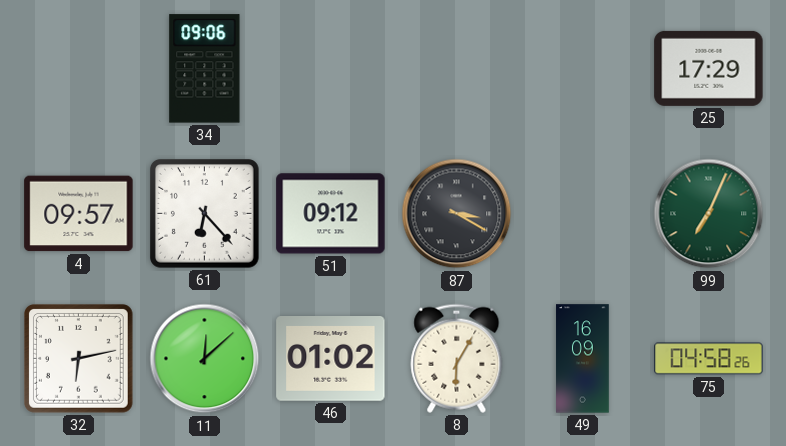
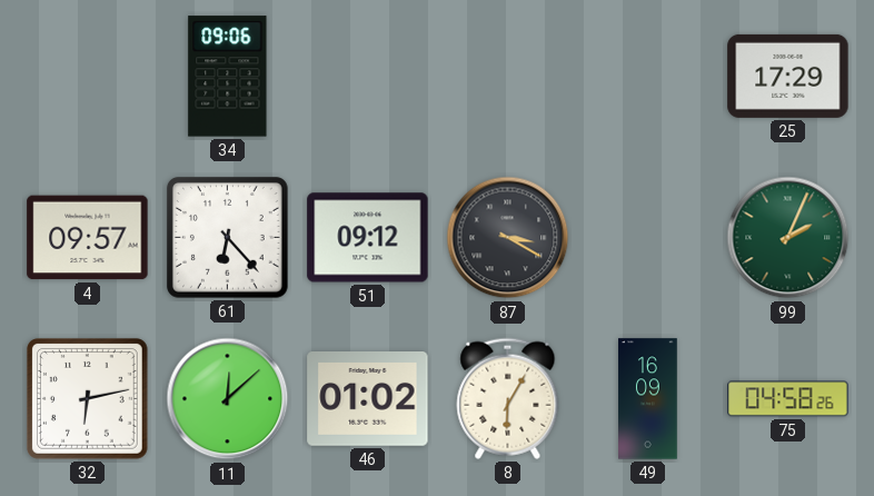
99: 7:04 -> 2:04
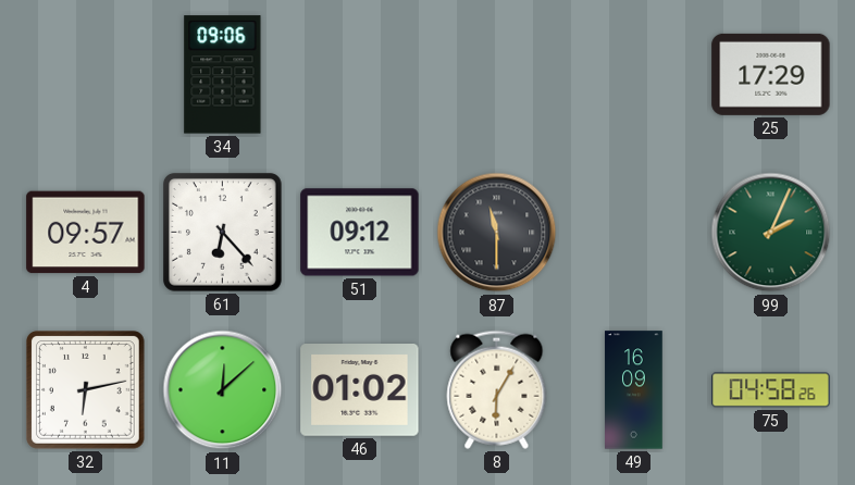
87: 3:20 -> 11:30
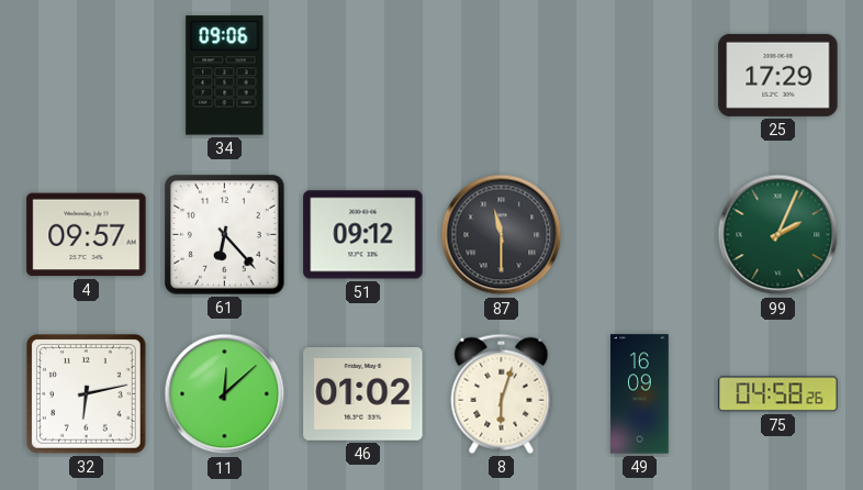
8: 6:05 -> 6:03
